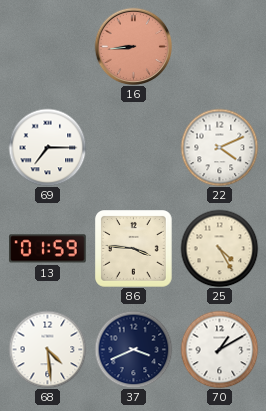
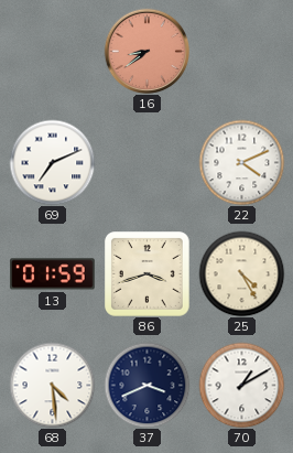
16: 8:44 -> 8:39
69: 7:15 -> 7:11
86: 3:46 -> 3:42
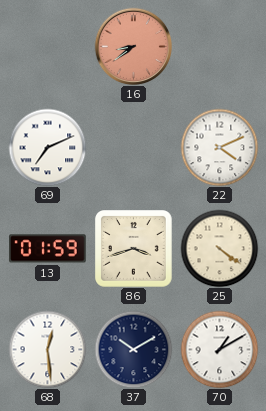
25: 4:25 -> 4:21
68: 4:29 -> 12:29
37: 3:41 -> 10:10
